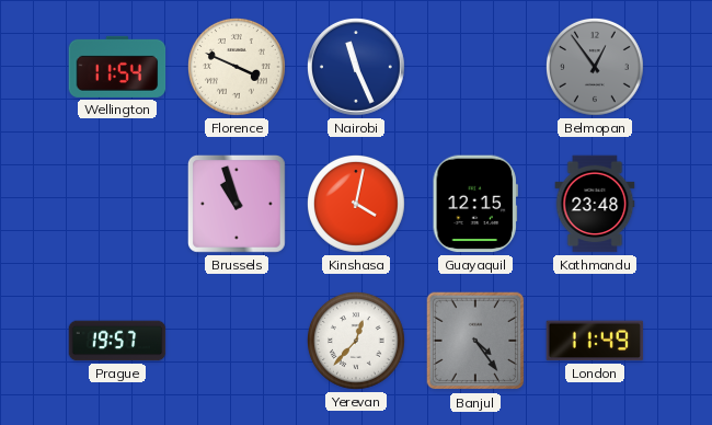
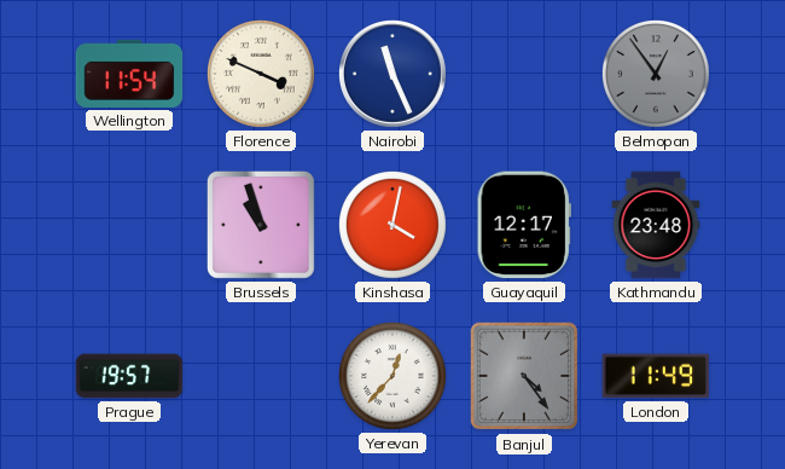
Guayaquil: 12:15 -> 12:17
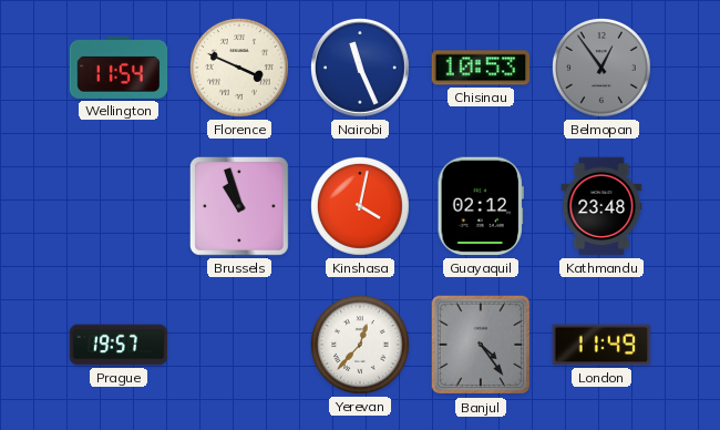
Chisinau: none -> 10:53
Guayaquil: 12:17 -> 02:12
